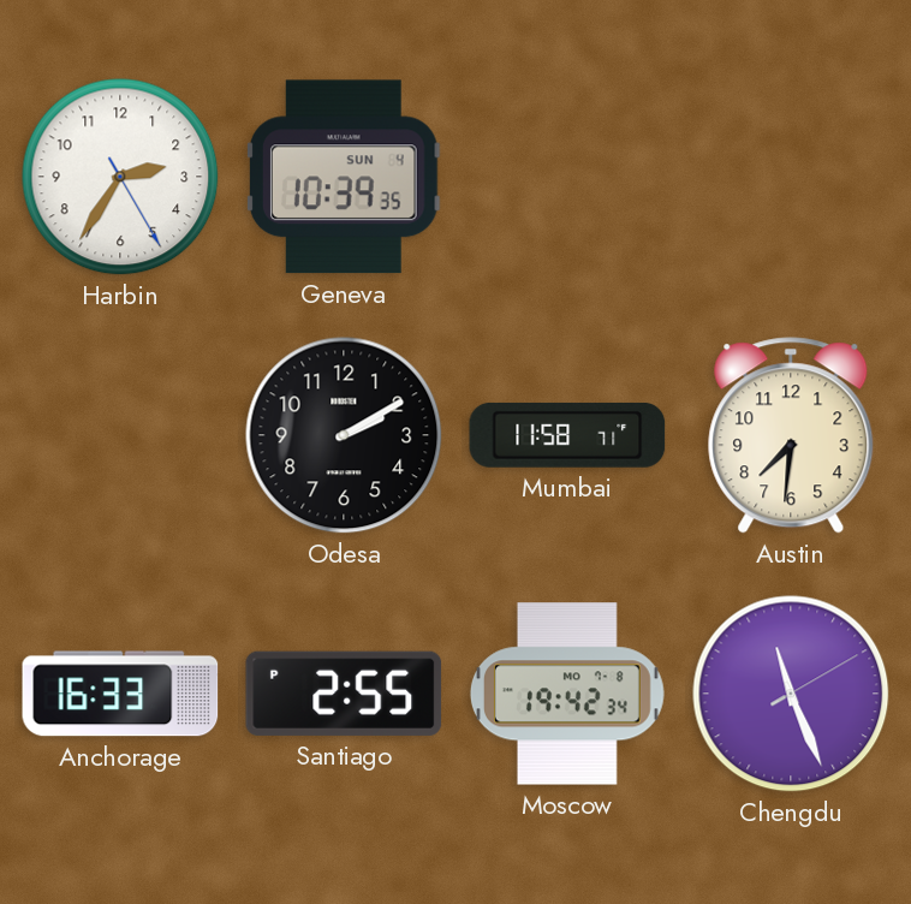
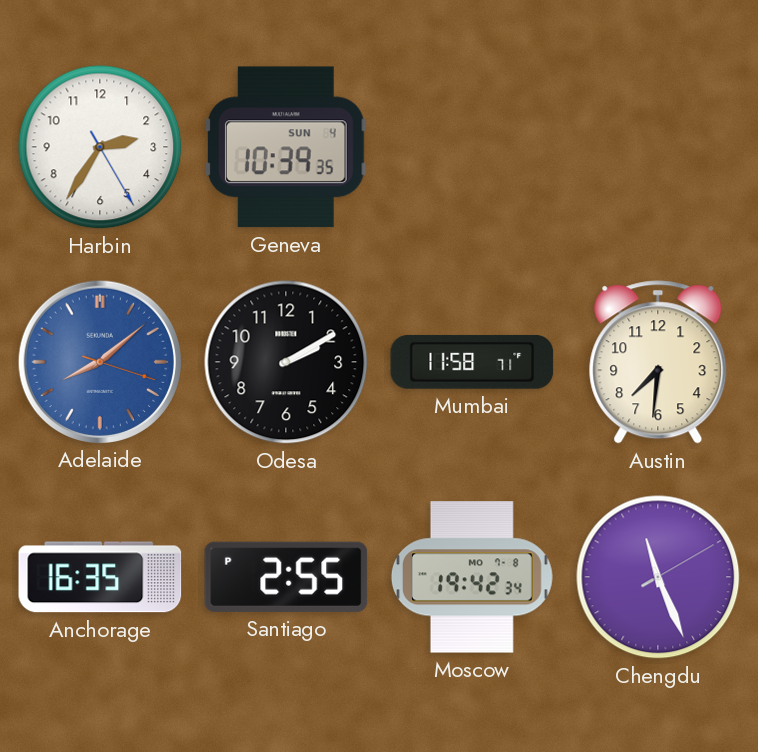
Adelaide: none -> 8:08
Anchorage: 16:33 -> 16:35
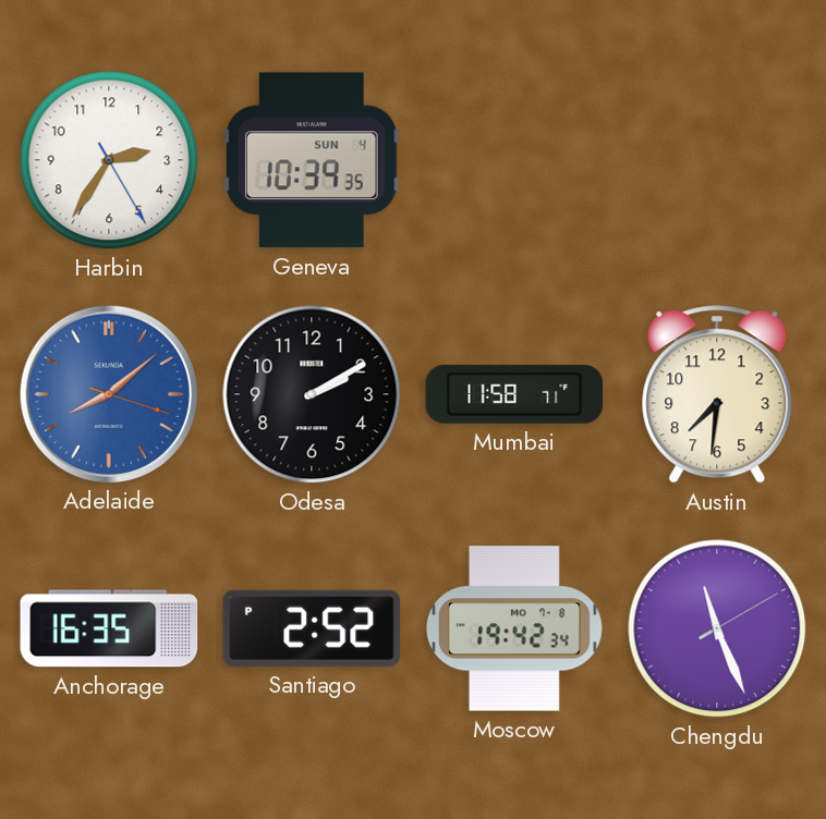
Santiago: 2:55 -> 2:52
